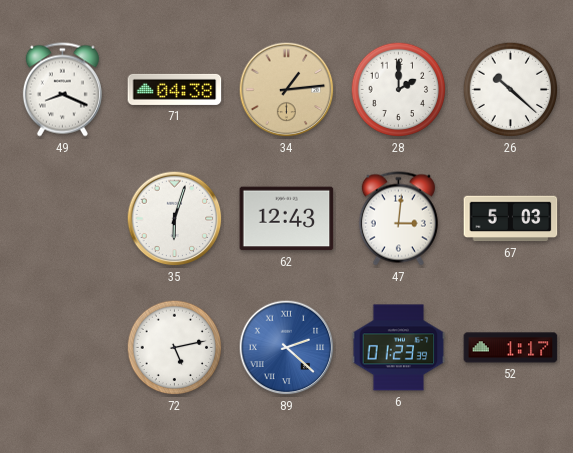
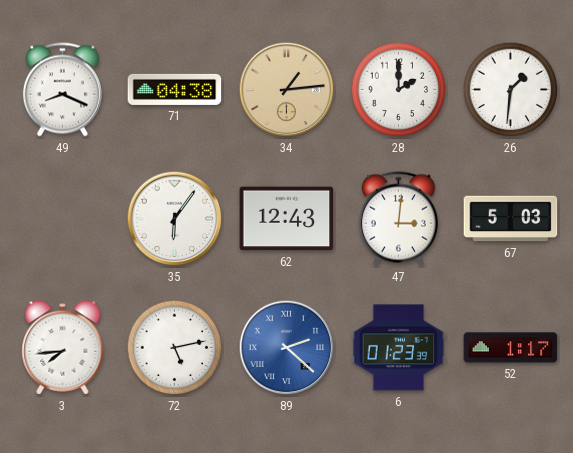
26: 10:22 -> 1:31
35: 6:03 -> 6:06
3: none -> 7:44
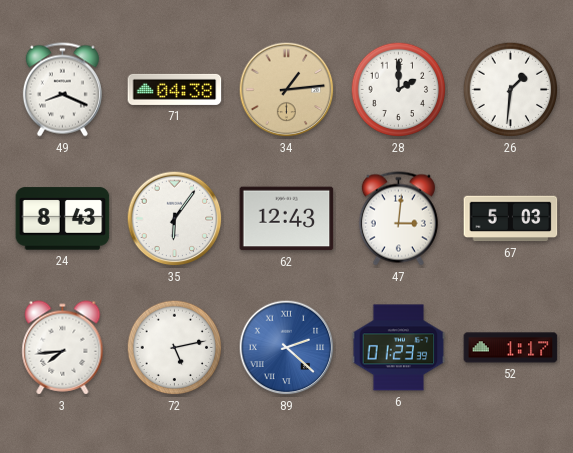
24: none -> 8:43
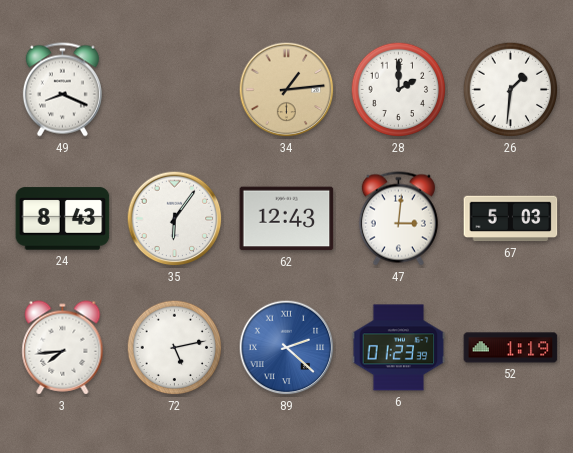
71: 04:38 -> none
52: 1:17 -> 1:19
